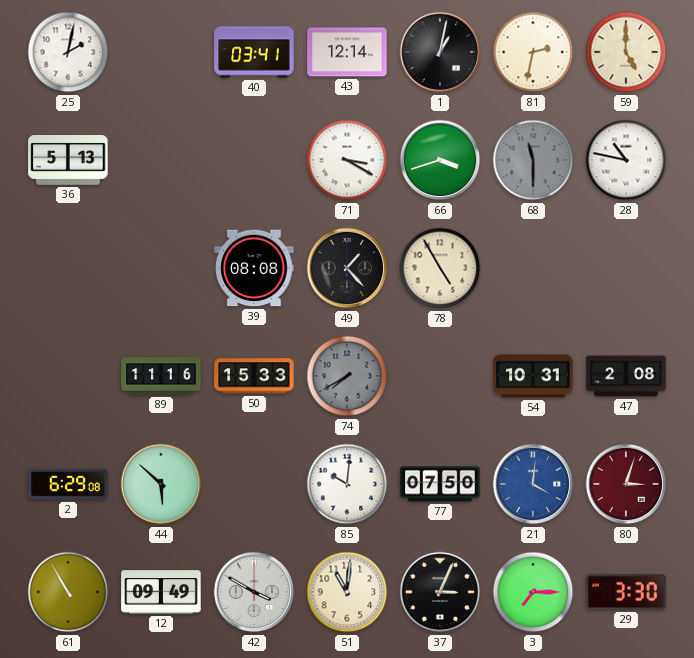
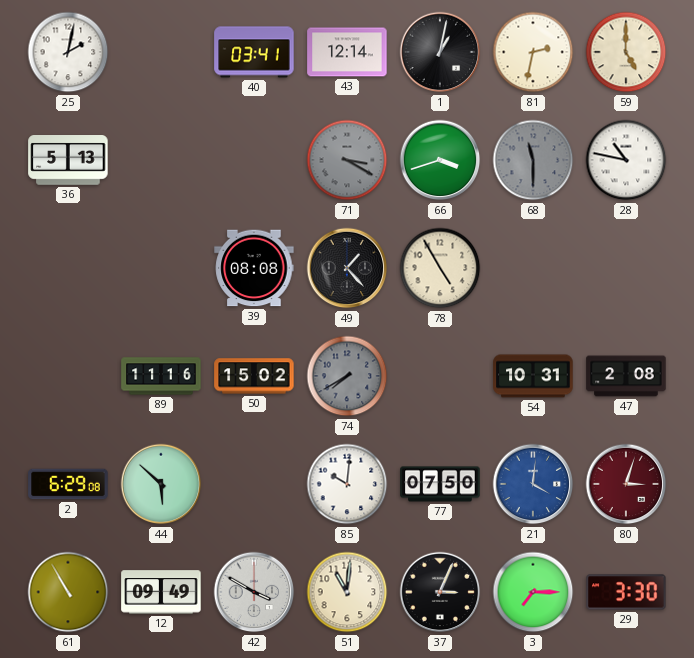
71 dial: white -> grey
50: 15:33 -> 15:02
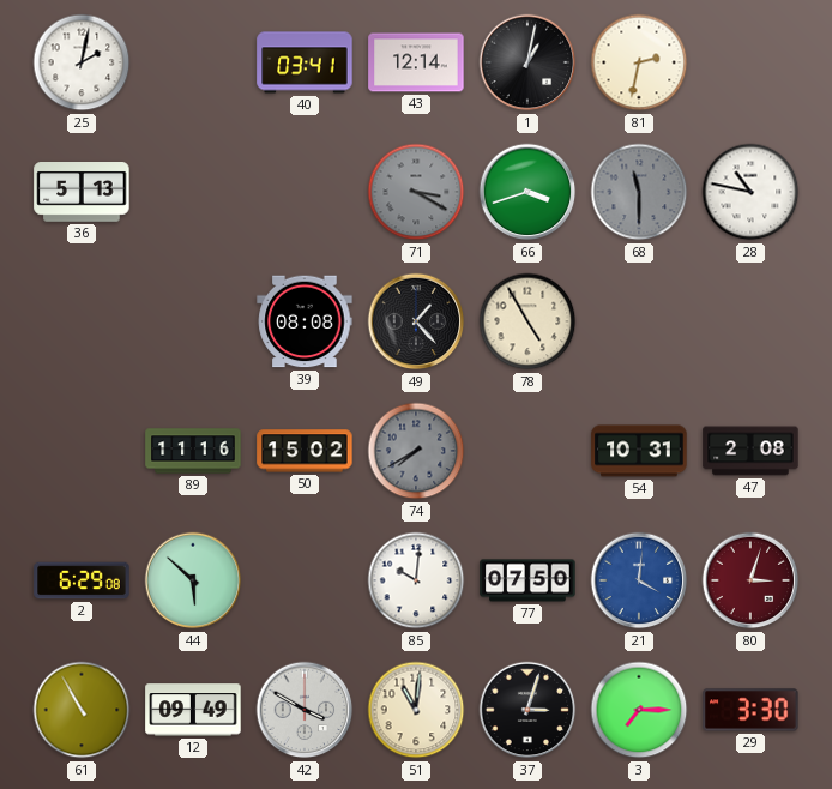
59: 5:00 -> none
37: 3:04 -> 3:03
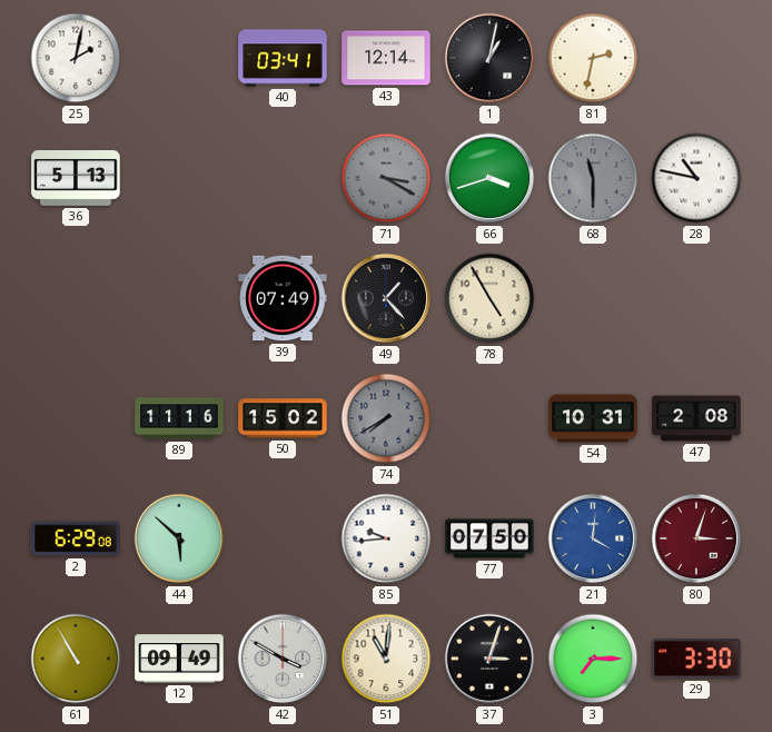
39: 08:08 -> 07:49
85: 10:01 -> 9:44
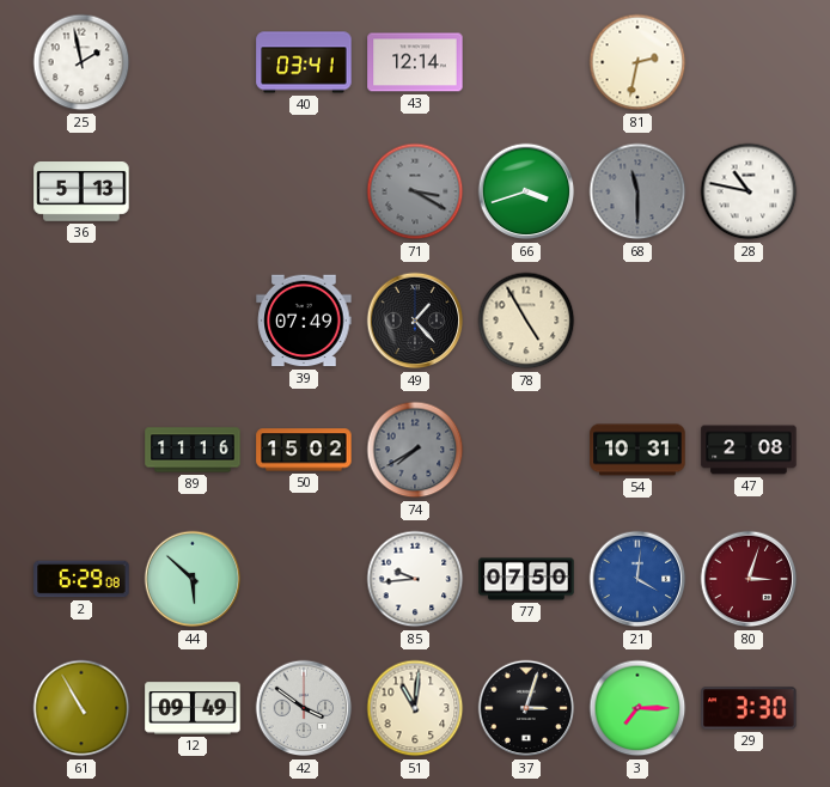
25: 2:02 -> 1:58
1: 1:02 -> none
42: 3:50 -> 3:51
